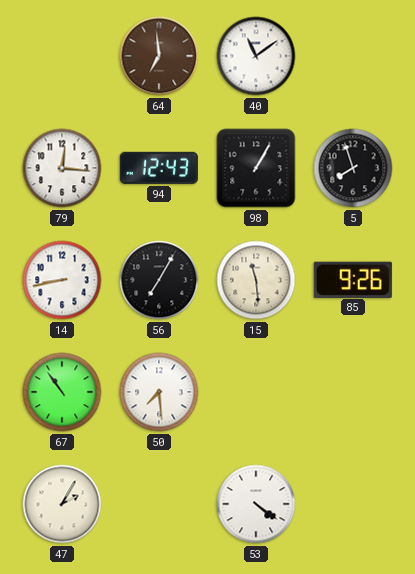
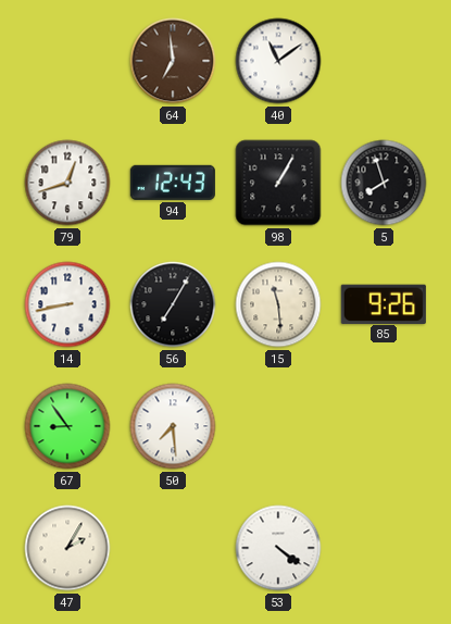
79: 12:16 -> 12:42
67: 10:54 -> 8:54
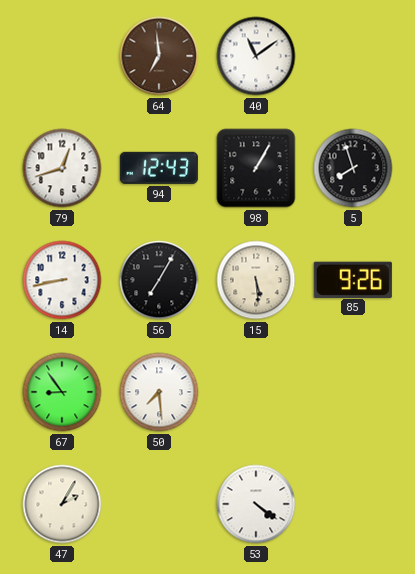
15: 11:29 -> 5:29
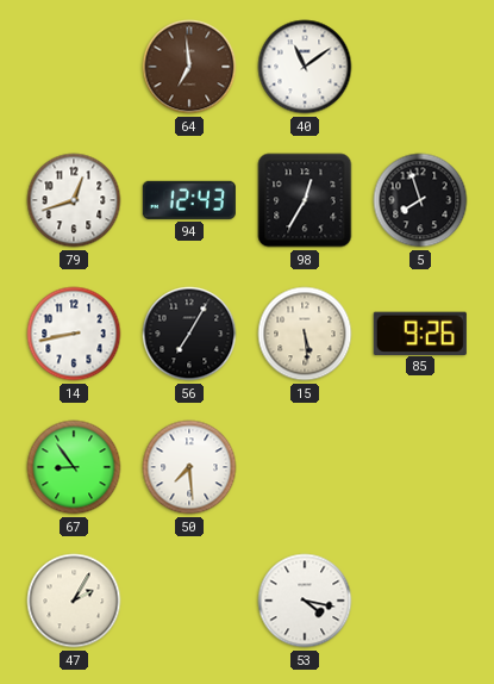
98: 1:05 -> 12:35
53: 4:21 -> 4:17
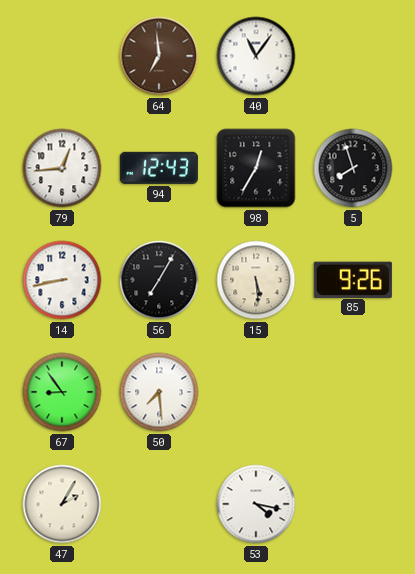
40: 11:09 -> 11:06
79: 12:42 -> 12:44
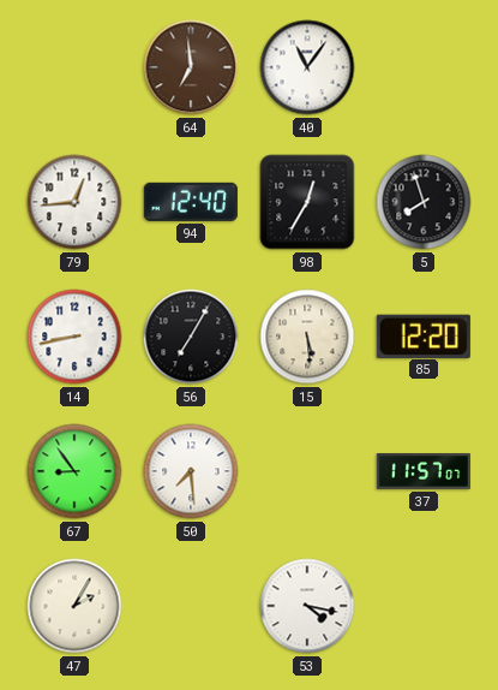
94: 12:43 -> 12:40
85: 9:26 -> 12:20
37: none -> 11:57
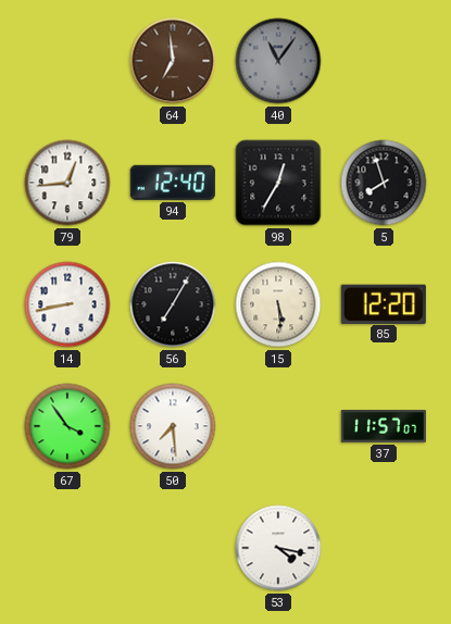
40 dial: white -> grey
67: 8:54 -> 3:54
47: 2:05 -> none
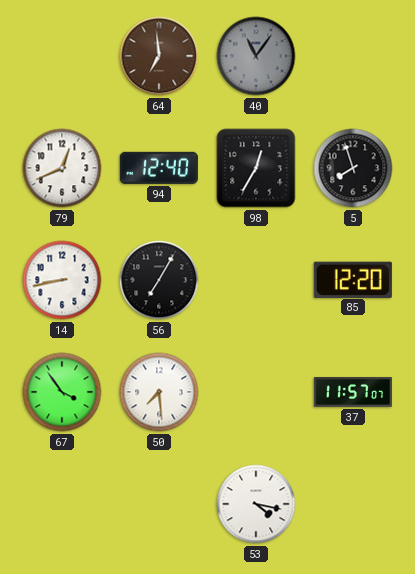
79: 12:44 -> 12:41
15: 5:29 -> none
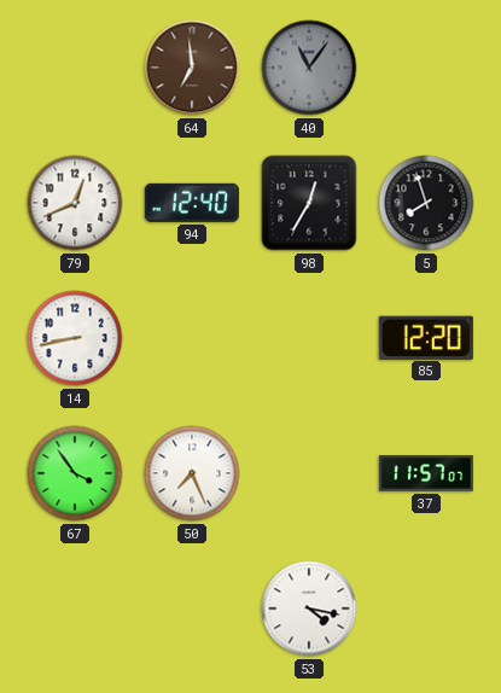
56: 7:05 -> none
50: 7:29 -> 7:26
